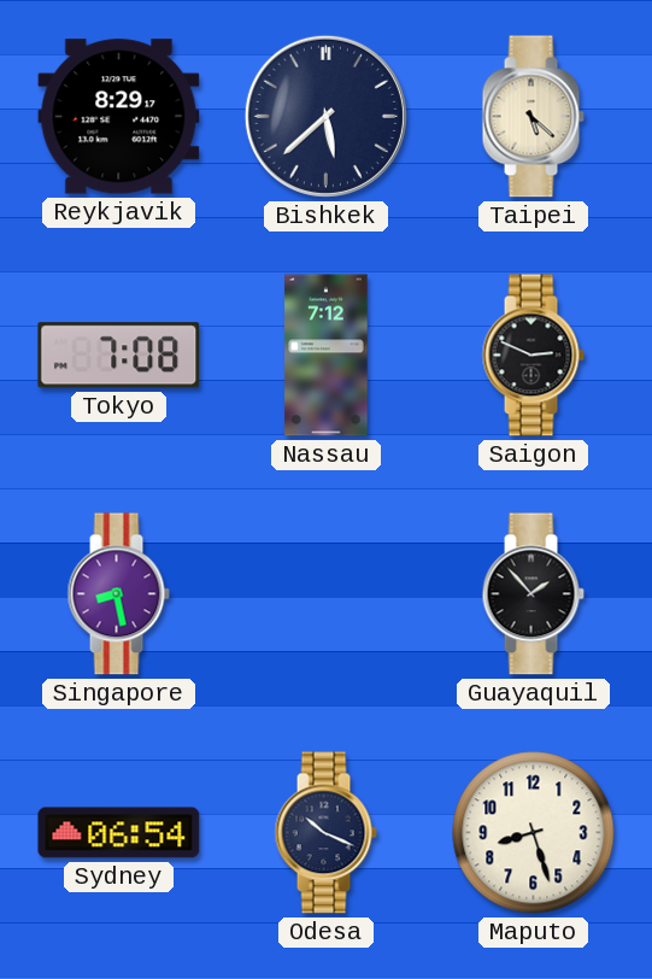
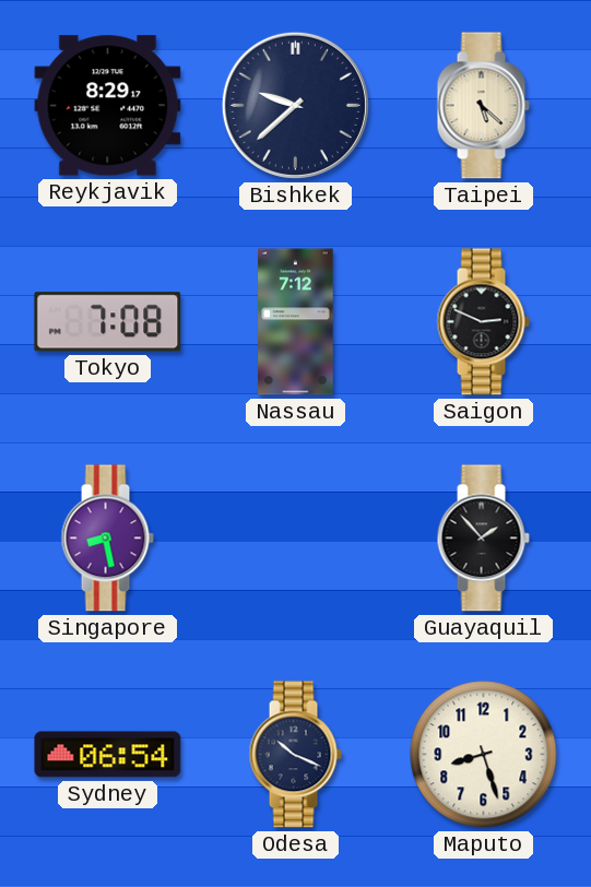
Bishkek: 5:38 -> 9:38
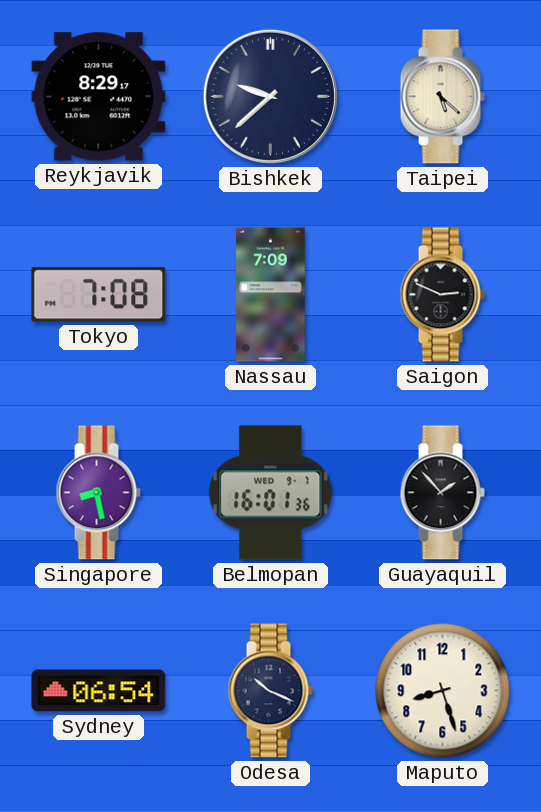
Nassau: 7:12 -> 7:09
Belmopan: none -> 16:01
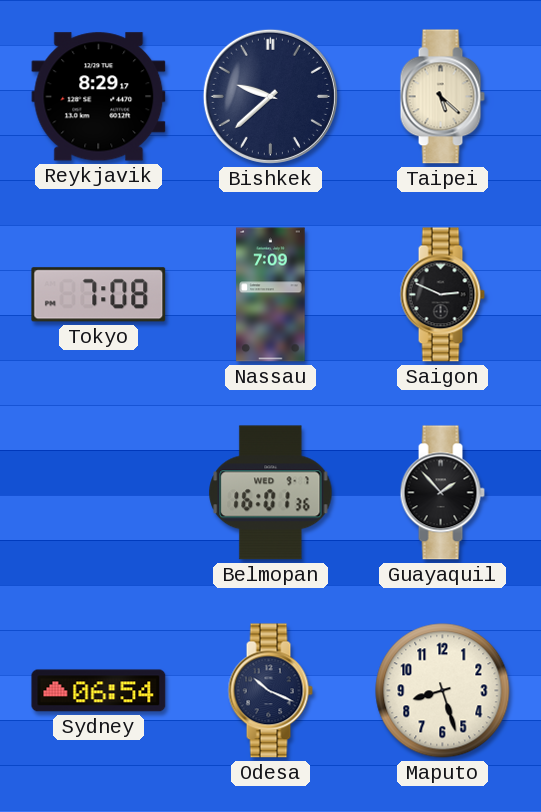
Singapore: 8:28 -> none
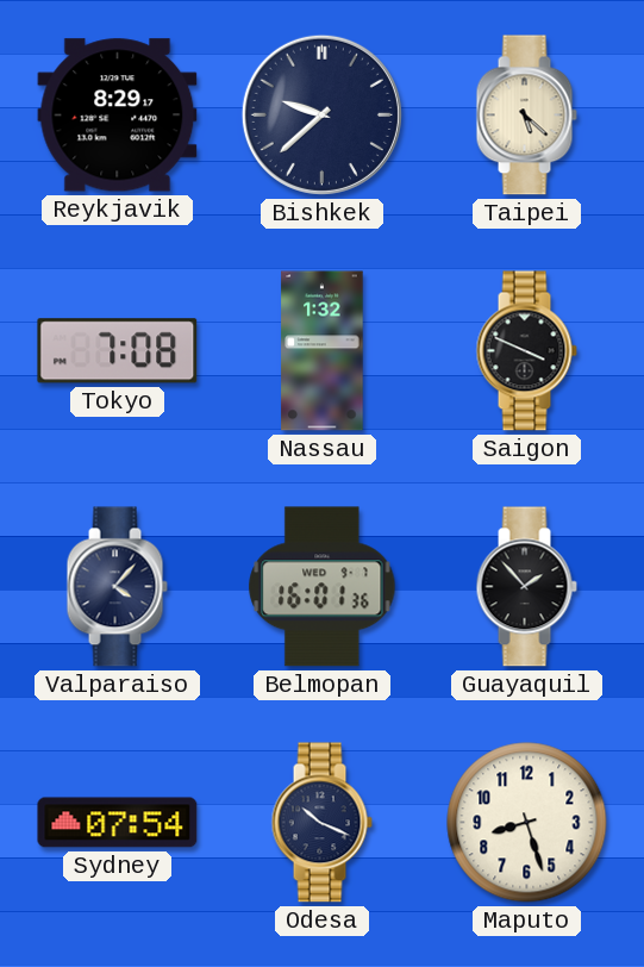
Nassau: 7:09 -> 1:32
Saigon: 2:49 -> 3:49
Valparaiso: none -> 4:07
Sydney: 06:54 -> 07:54
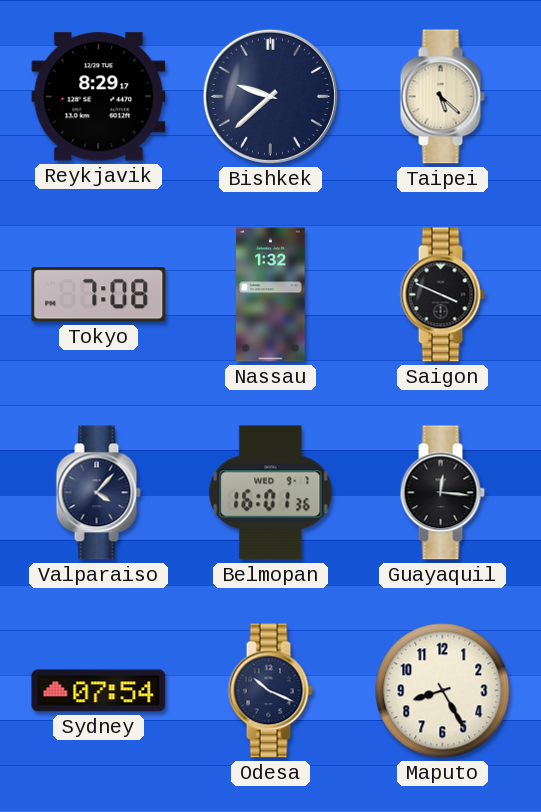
Guayaquil: 1:53 -> 12:16
Maputo: 8:27 -> 8:25
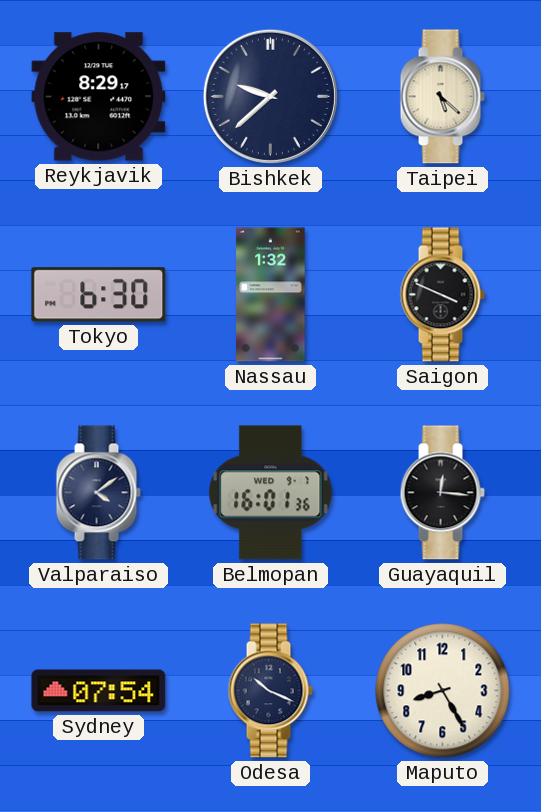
Tokyo: 7:08 -> 6:30
Valparaiso: 4:07 -> 4:09
